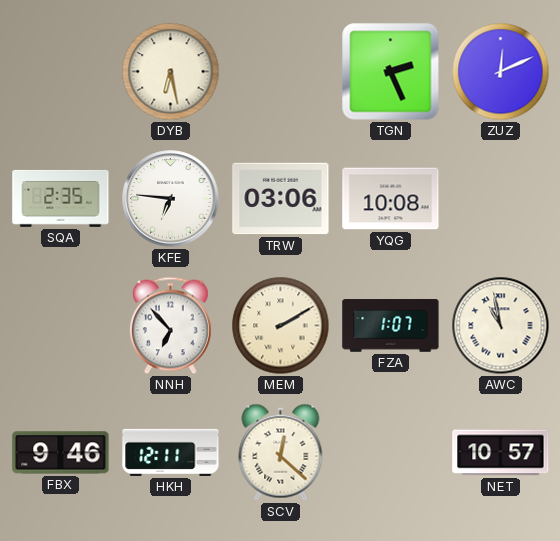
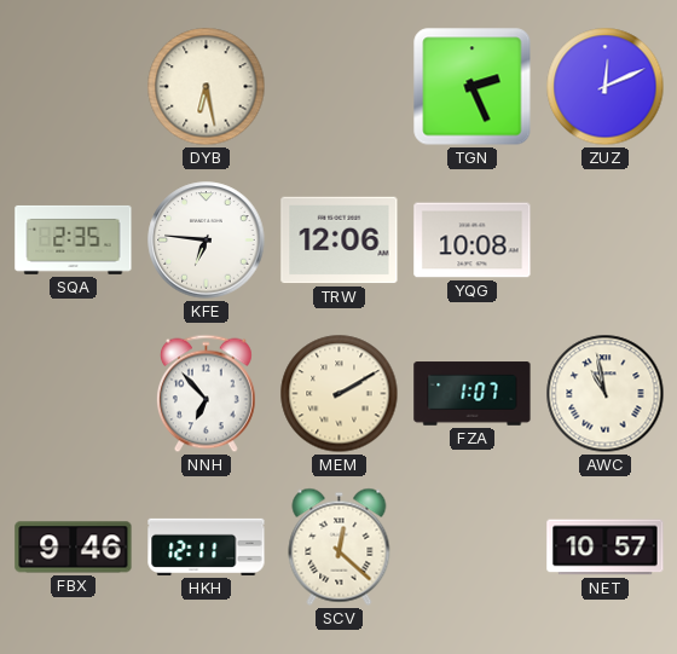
TRW: 03:06 -> 12:06
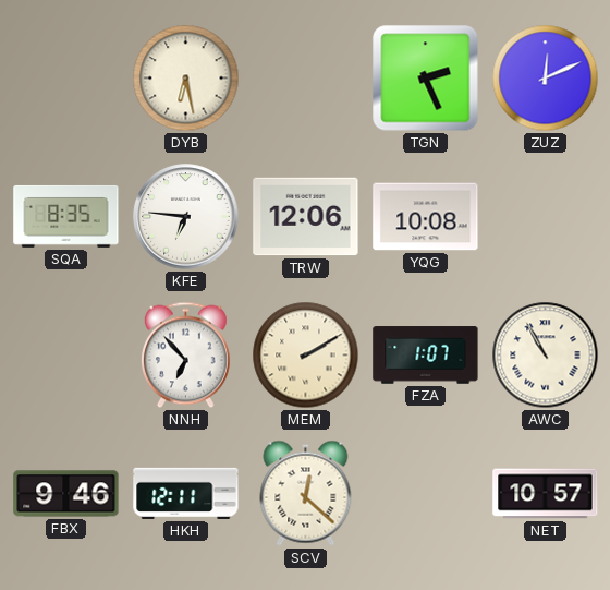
SQA: 2:35 -> 8:35
AWC: 10:58 -> 10:55
